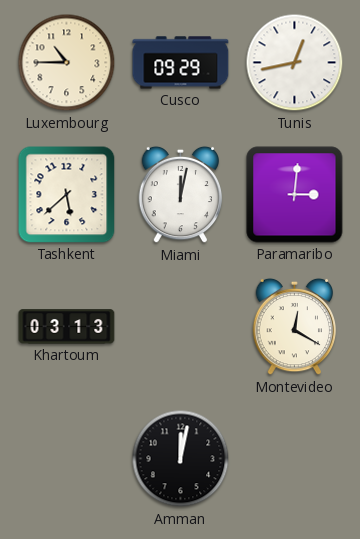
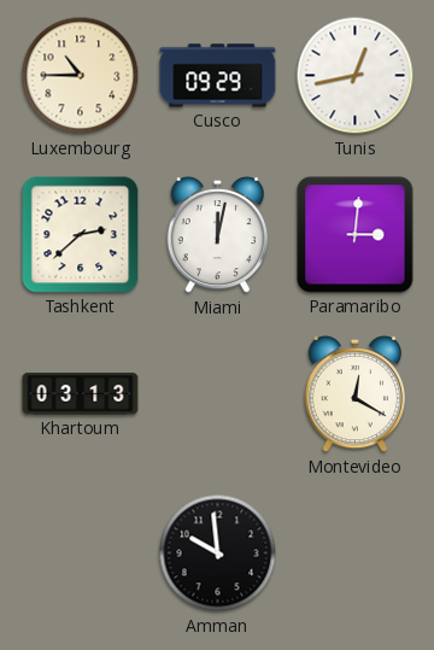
Tashkent: 5:38 -> 2:38
Amman: 12:02 -> 9:59
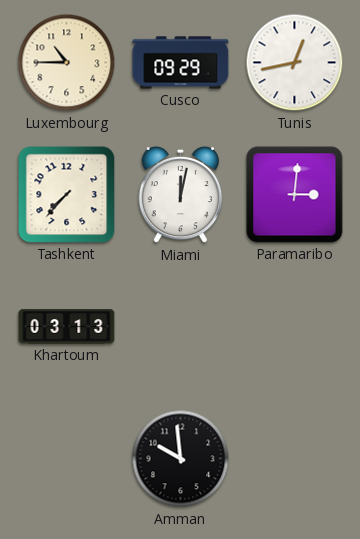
Tashkent: 2:38 -> 7:37
Montevideo: 12:20 -> none
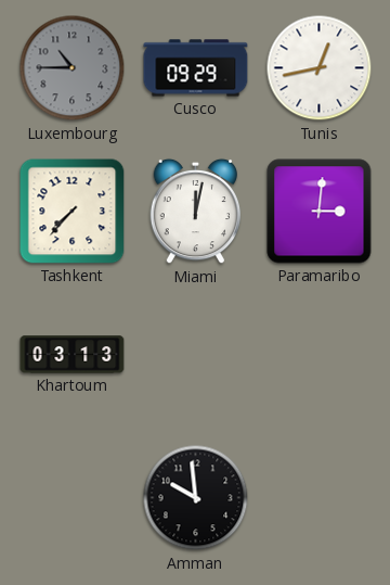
Luxembourg dial: cream -> grey
